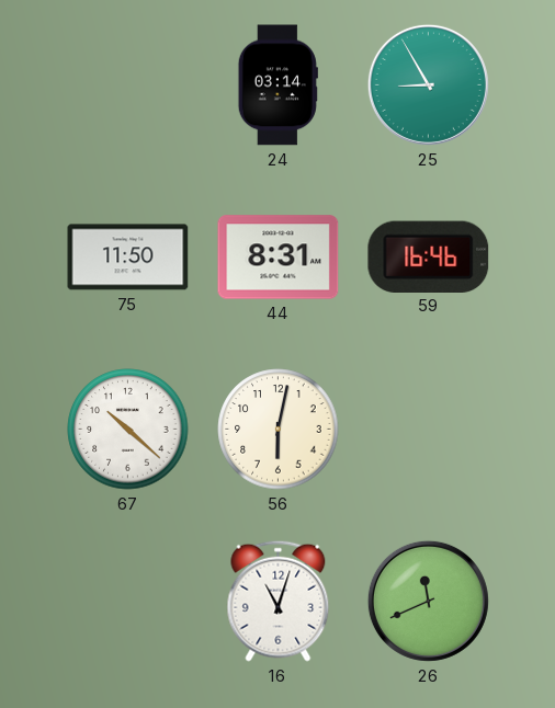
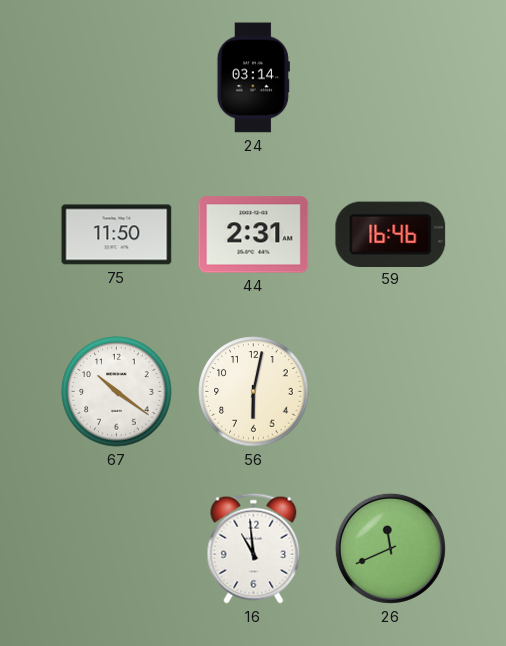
25: 8:55 -> none
44: 8:31 -> 2:31
67: 10:22 -> 10:21
16: 11:03 -> 10:59
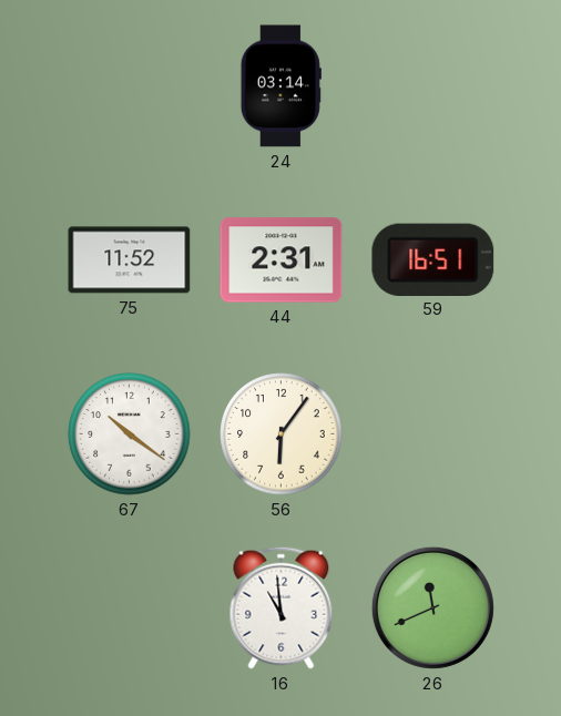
75: 11:50 -> 11:52
59: 16:46 -> 16:51
56: 6:02 -> 6:06
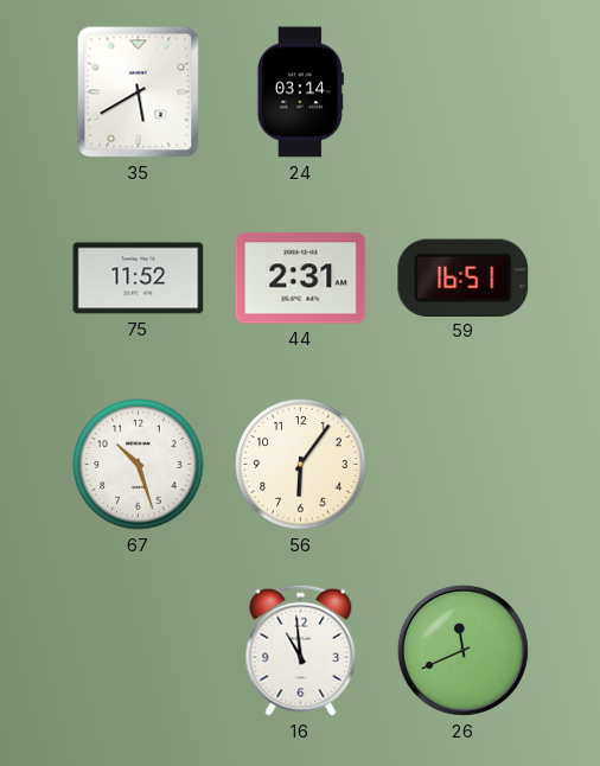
35: none -> 5:40
67: 10:21 -> 10:27
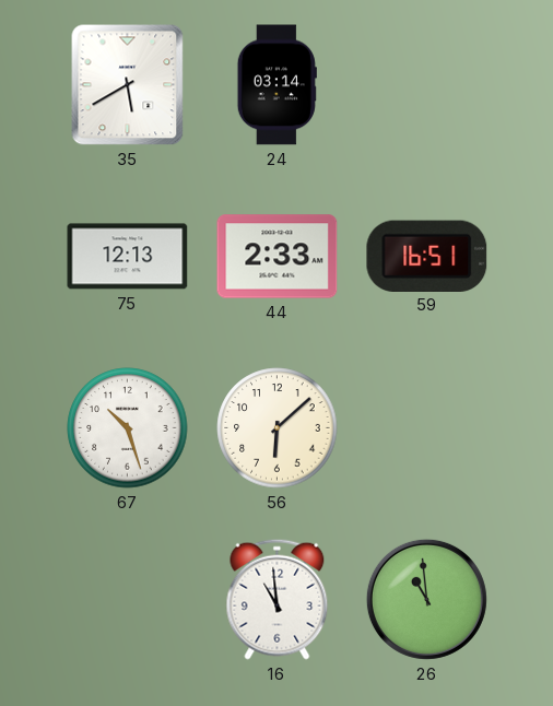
75: 11:52 -> 12:13
44: 2:31 -> 2:33
56: 6:06 -> 6:08
26: 11:41 -> 10:59
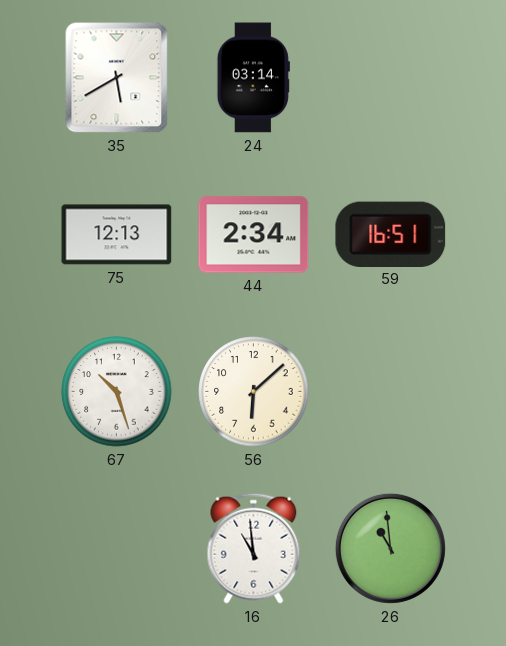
44: 2:33 -> 2:34
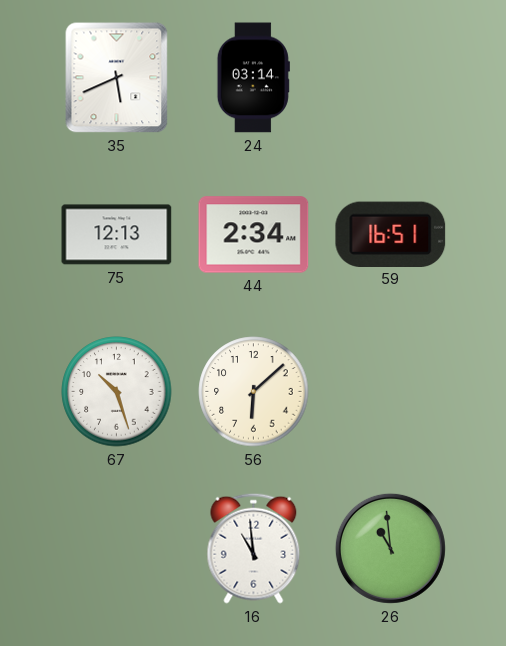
35: 5:40 -> 5:41
